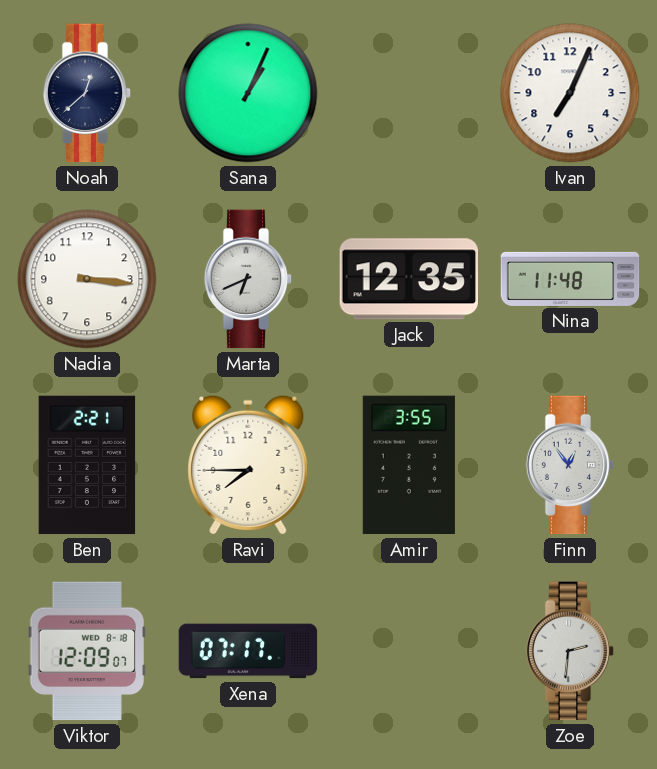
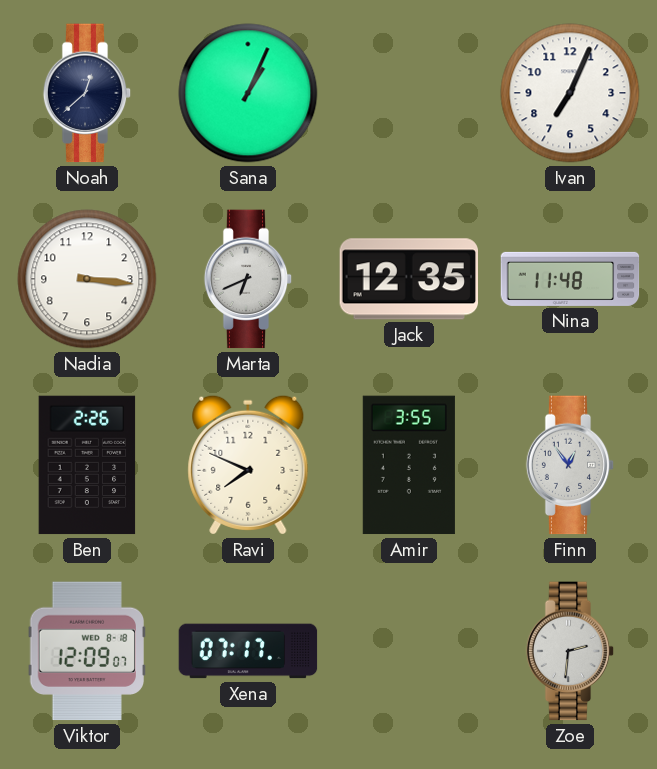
Ben: 2:21 -> 2:26
Ravi: 7:45 -> 7:49
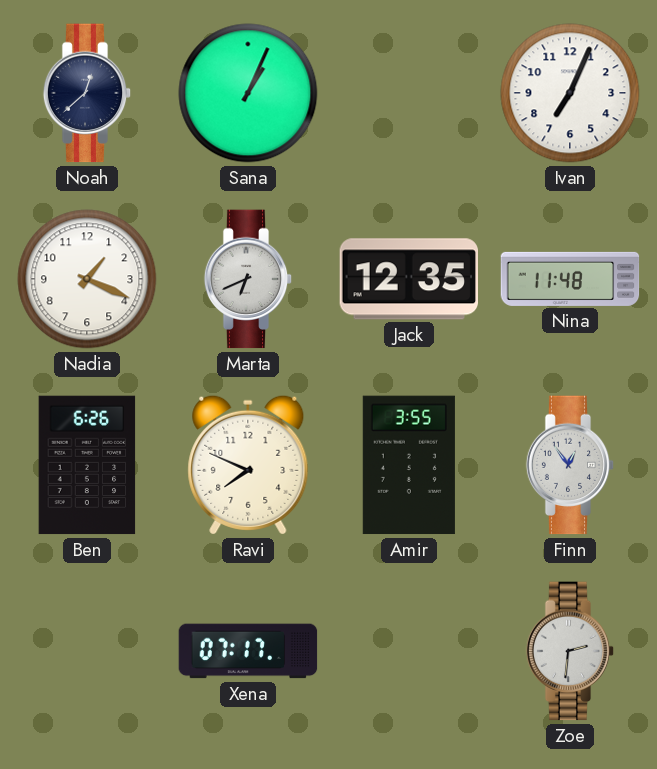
Nadia: 3:16 -> 1:19
Ben: 2:26 -> 6:26
Viktor: 12:09 -> none
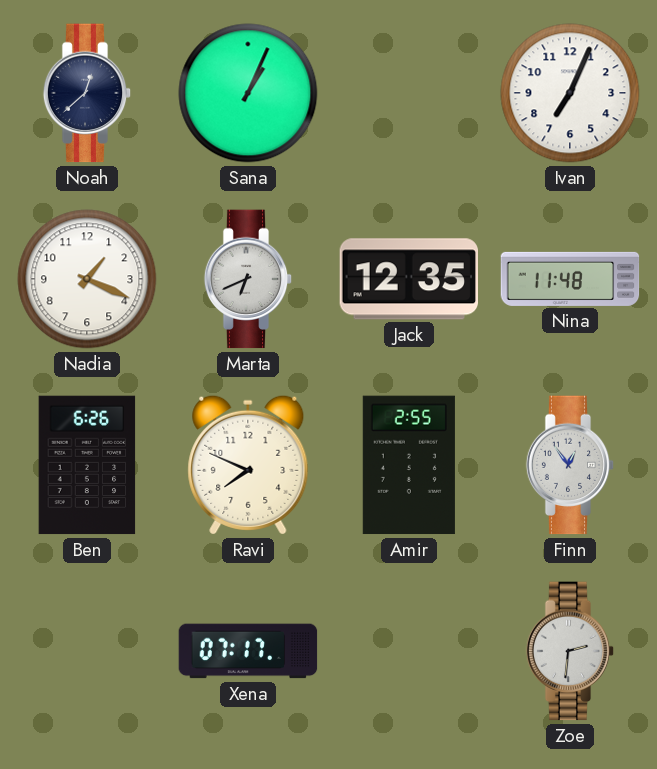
Amir: 3:55 -> 2:55
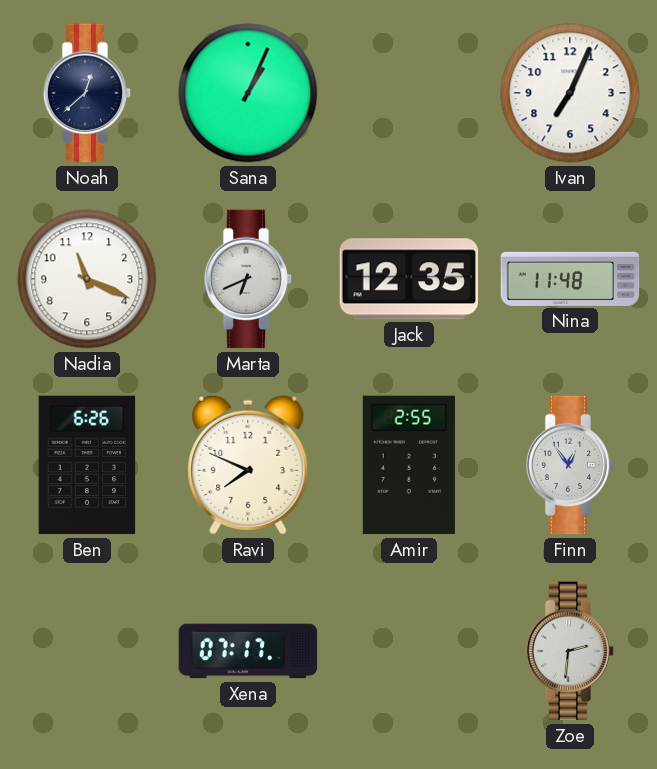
Nadia: 1:19 -> 11:19
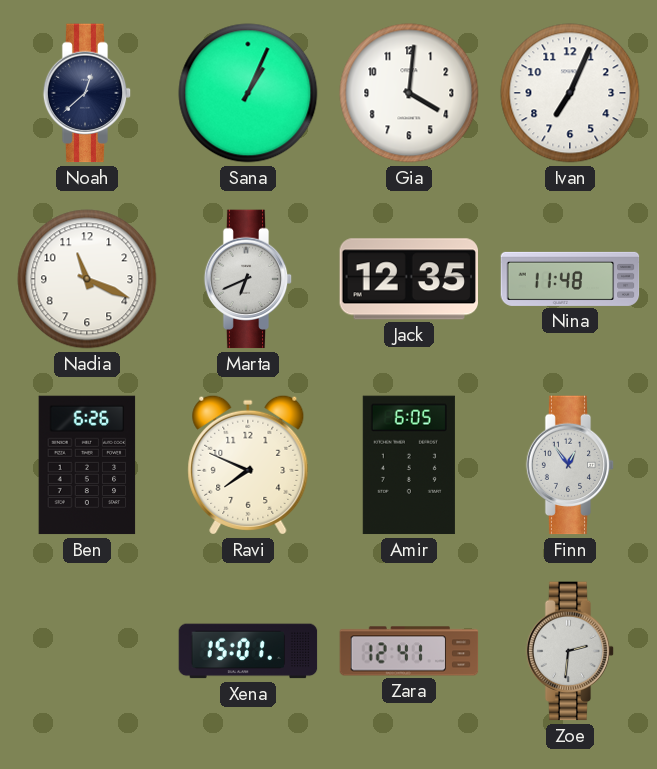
Gia: none -> 4:01
Amir: 2:55 -> 6:05
Xena: 07:17 -> 15:01
Zara: none -> 12:41
